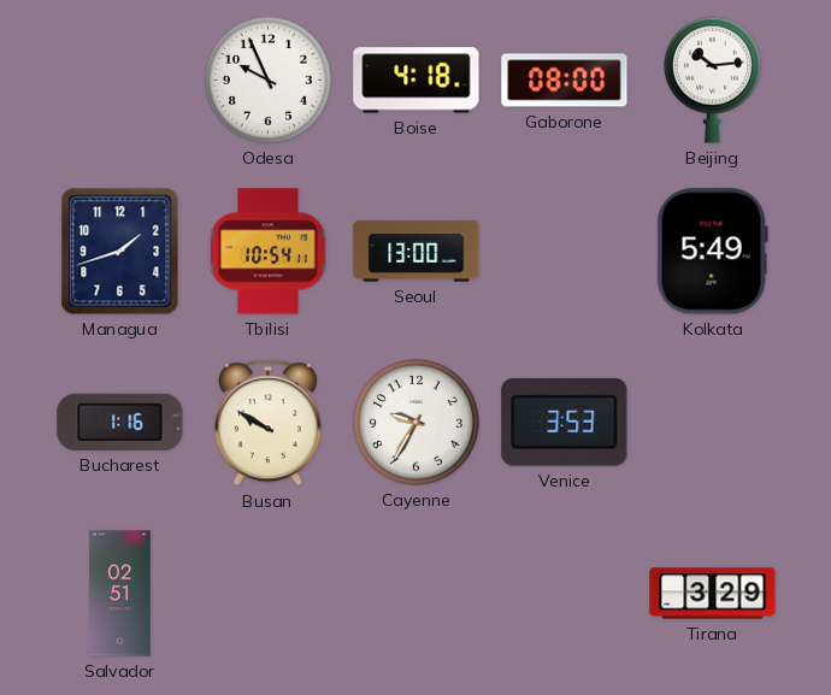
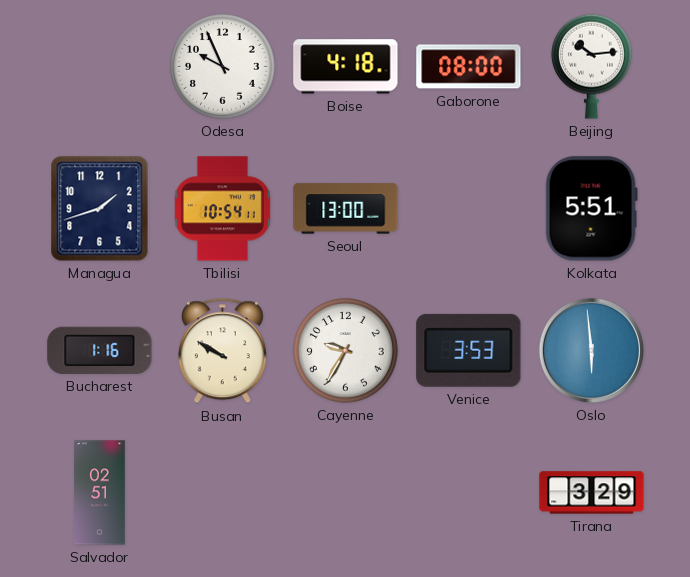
Kolkata: 5:49 -> 5:51
Oslo: none -> 5:59
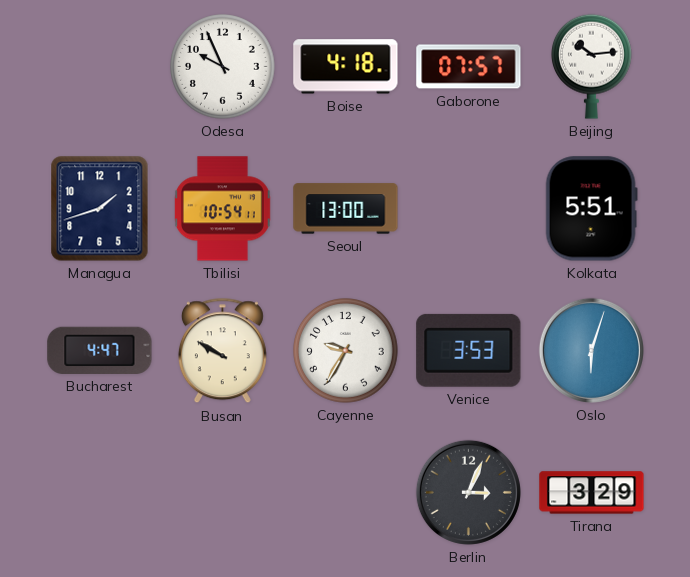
Gaborone: 08:00 -> 07:57
Bucharest: 1:16 -> 4:47
Oslo: 5:59 -> 6:03
Salvador: 02:51 -> none
Berlin: none -> 3:04
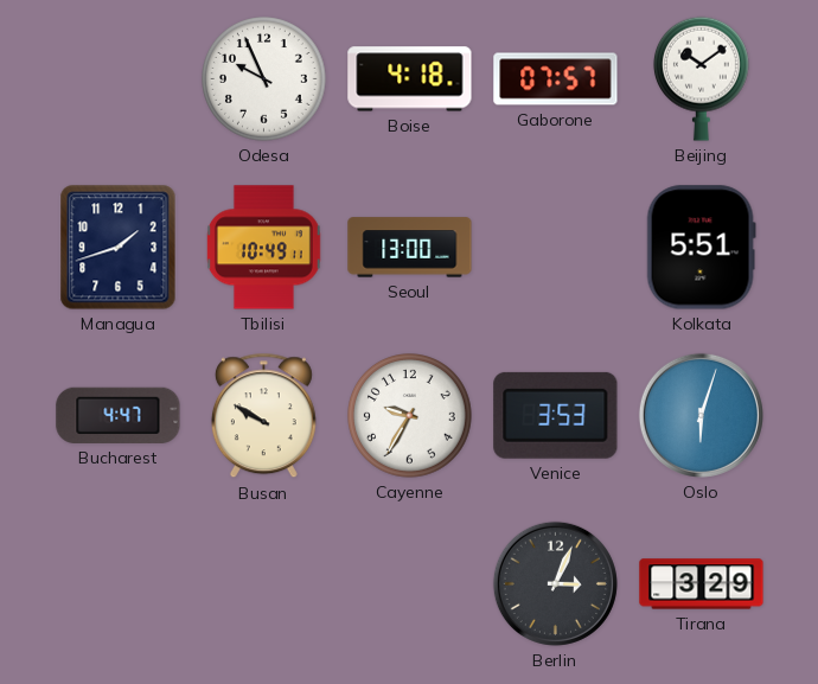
Beijing: 10:14 -> 10:09
Tbilisi: 10:54 -> 10:49
